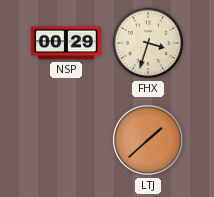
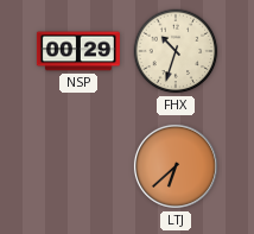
FHX: 3:33 -> 10:33
LTJ: 1:38 -> 6:38
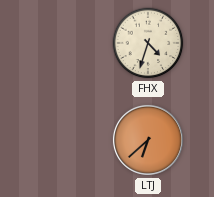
NSP: 00:29 -> none
FHX: 10:33 -> 4:33
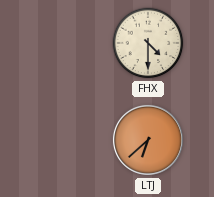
FHX: 4:33 -> 4:30
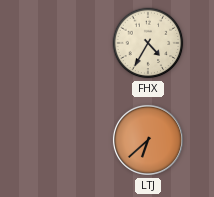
FHX: 4:30 -> 4:35
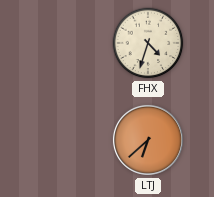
FHX: 4:35 -> 4:33
